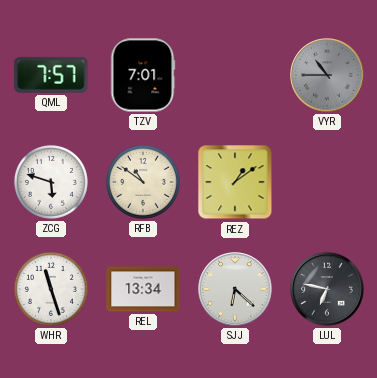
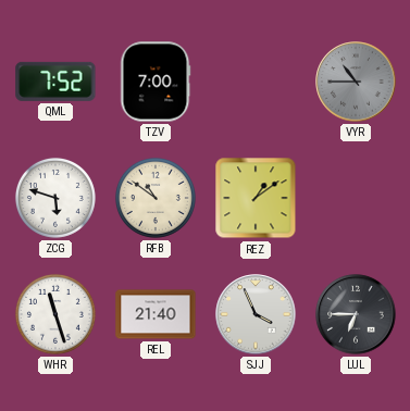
QML: 7:57 -> 7:52
TZV: 7:01 -> 7:00
REL: 13:34 -> 21:40
SJJ: 6:22 -> 3:56
LUL: 6:47 -> 6:45
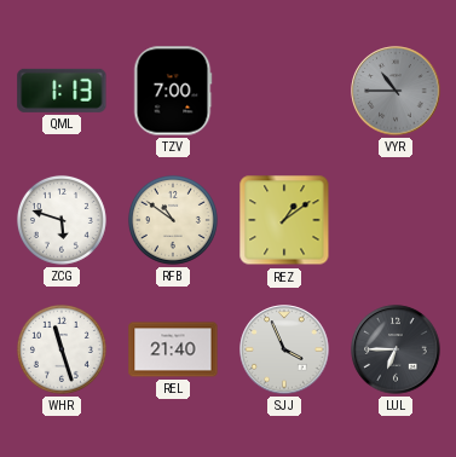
QML: 7:52 -> 1:13
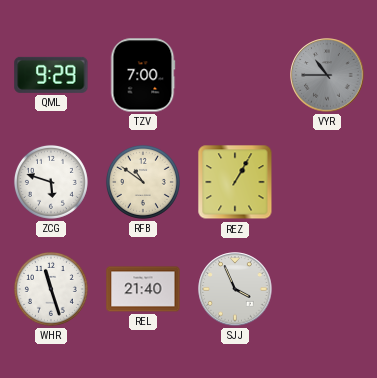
QML: 1:13 -> 9:29
REZ: 1:09 -> 1:05
LUL: 6:45 -> none
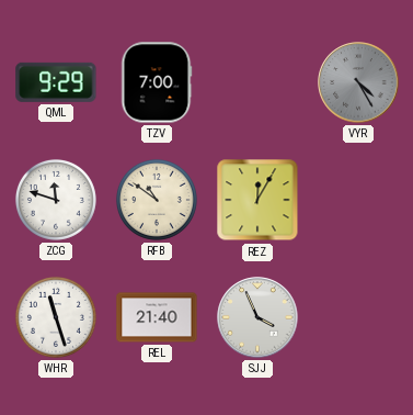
VYR: 10:45 -> 4:25
ZCG: 5:48 -> 11:48
REZ: 1:05 -> 12:05
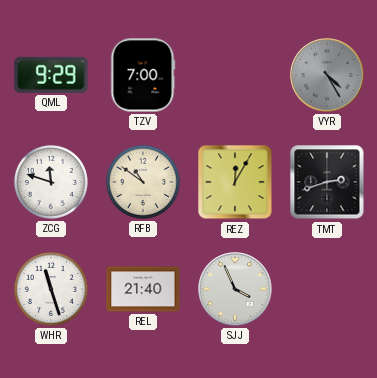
TMT: none -> 2:42
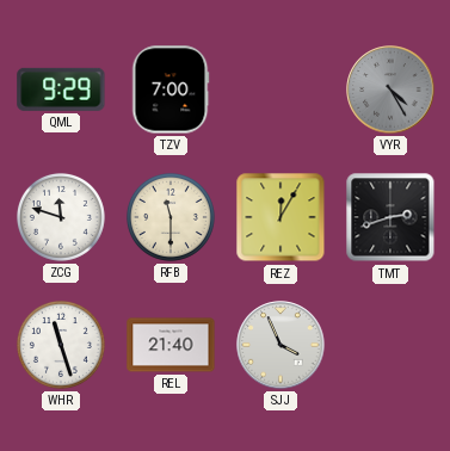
RFB: 10:51 -> 11:30
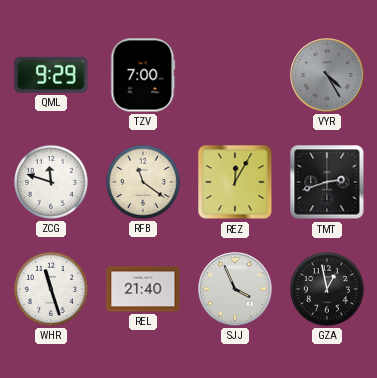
RFB: 11:30 -> 11:21
GZA: none -> 12:58
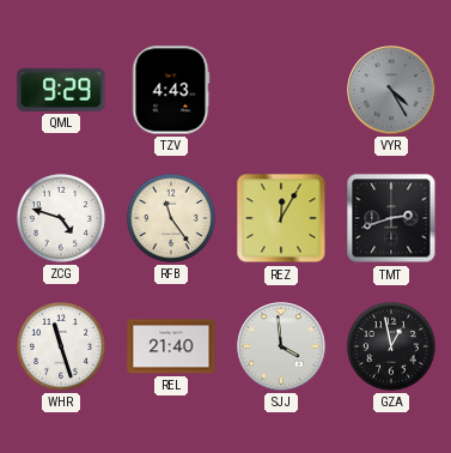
TZV: 7:00 -> 4:43
ZCG: 11:48 -> 4:48
RFB: 11:21 -> 11:24
SJJ: 3:56 -> 3:59
